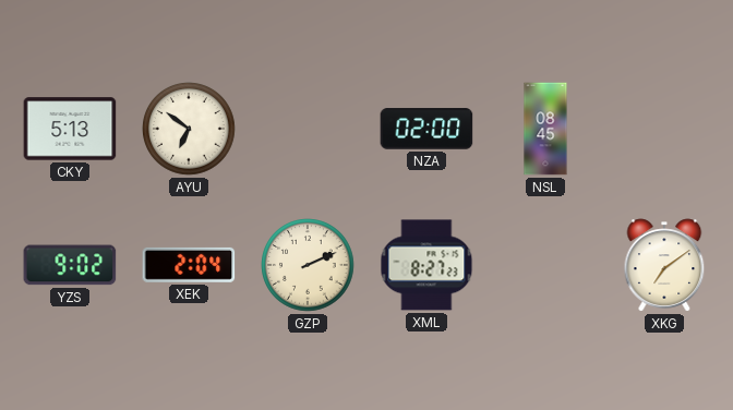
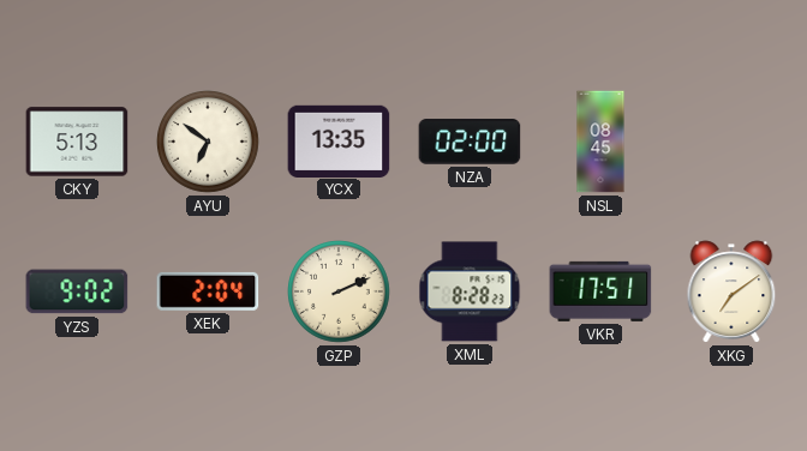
YCX: none -> 13:35
XML: 8:27 -> 8:28
VKR: none -> 17:51
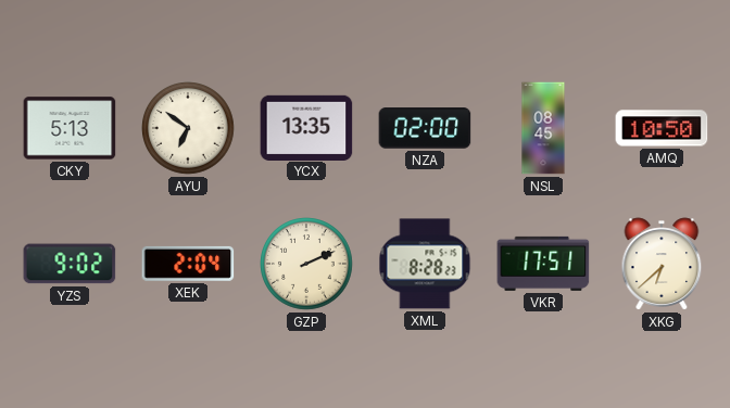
AMQ: none -> 10:50
XKG: 7:09 -> 6:38
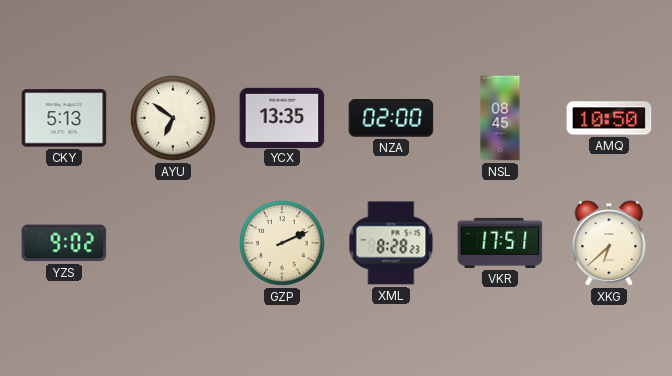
XEK: 2:04 -> none
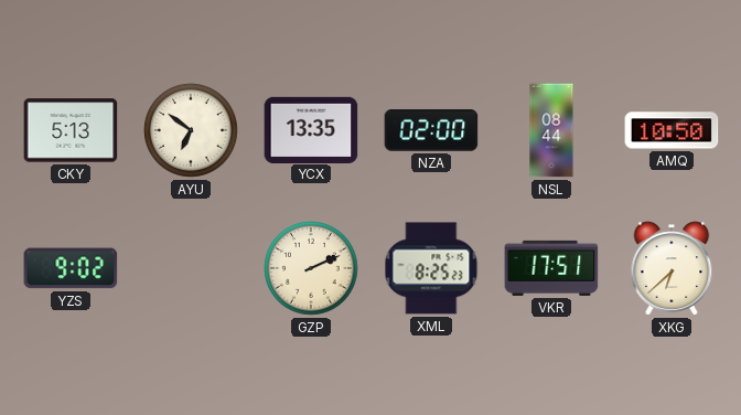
NSL: 08:45 -> 08:44
XML: 8:28 -> 8:25
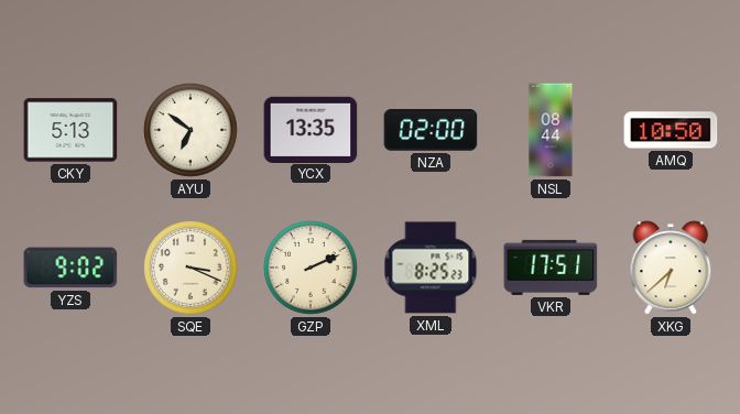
SQE: none -> 3:19
